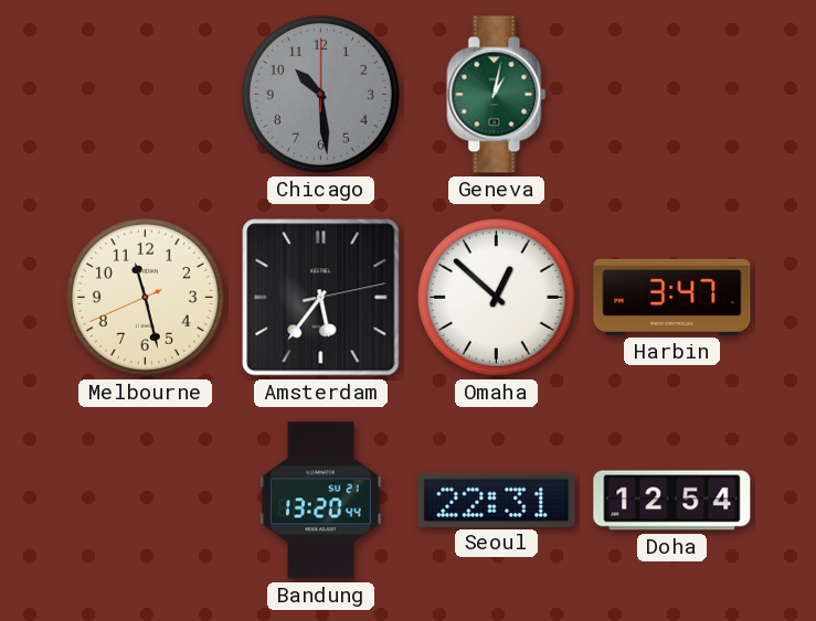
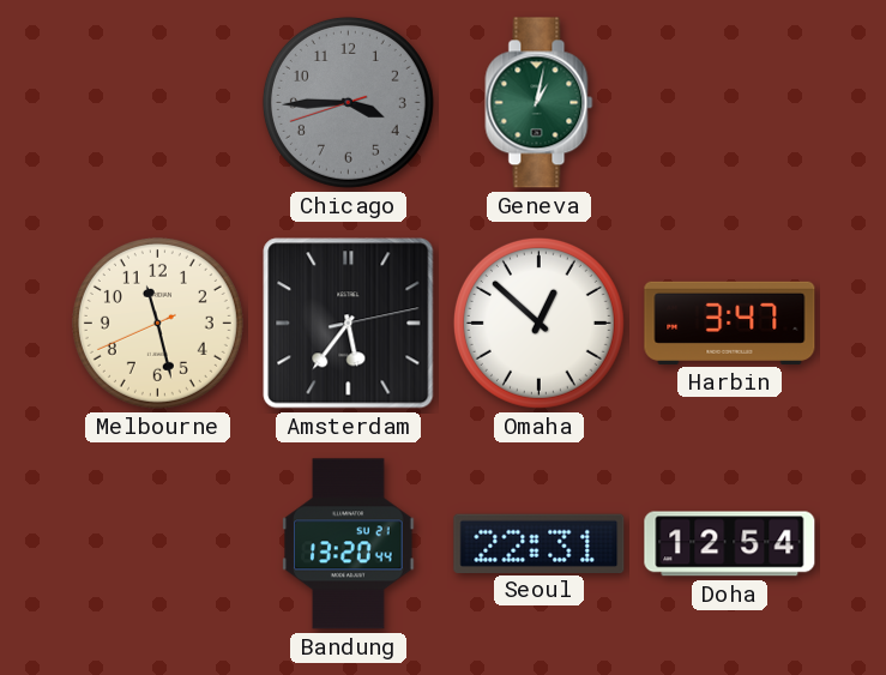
Chicago: 10:29 -> 3:44
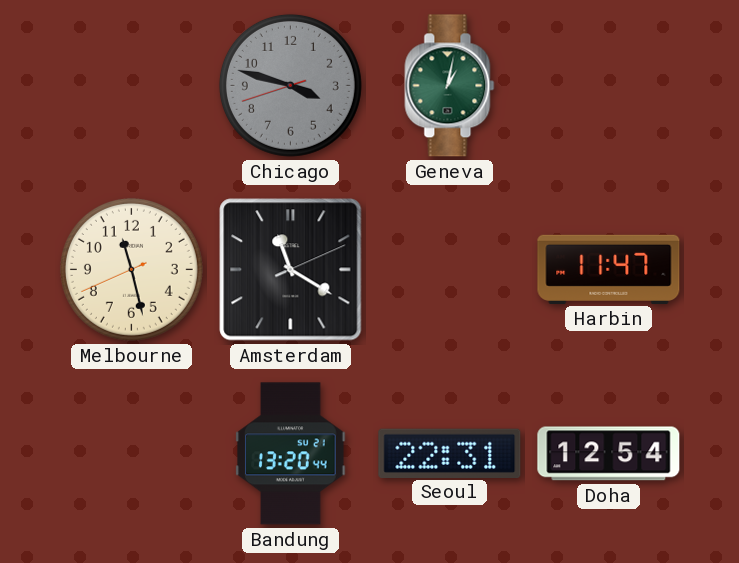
Chicago: 3:44 -> 3:47
Amsterdam: 5:36 -> 11:20
Omaha: 12:52 -> none
Harbin: 3:47 -> 11:47
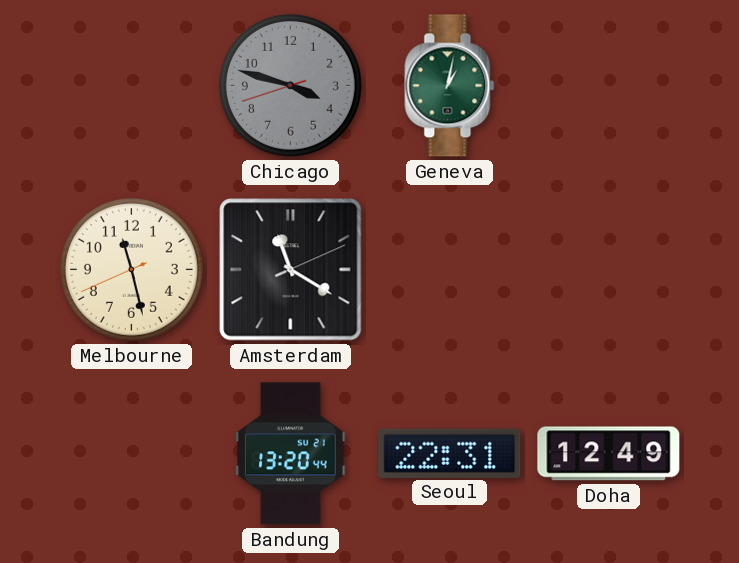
Harbin: 11:47 -> none
Doha: 12:54 -> 12:49
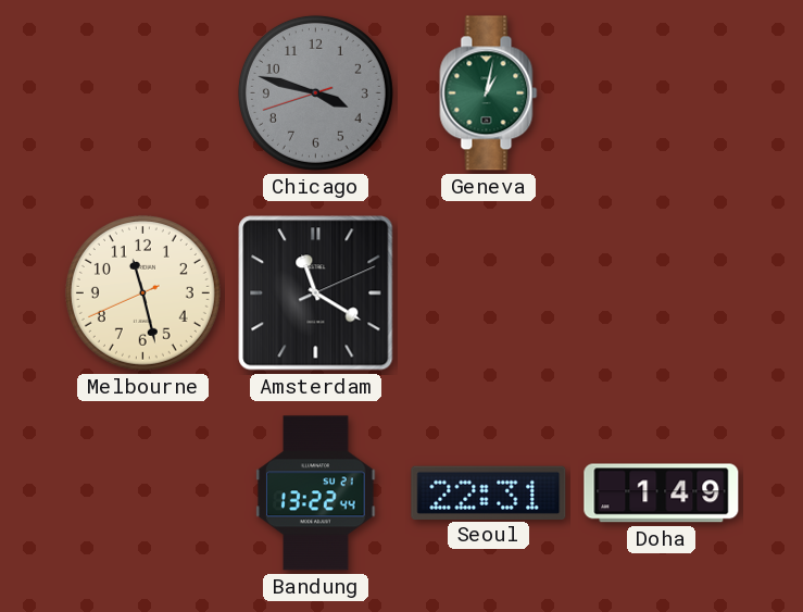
Bandung: 13:20 -> 13:22
Doha: 12:49 -> 1:49
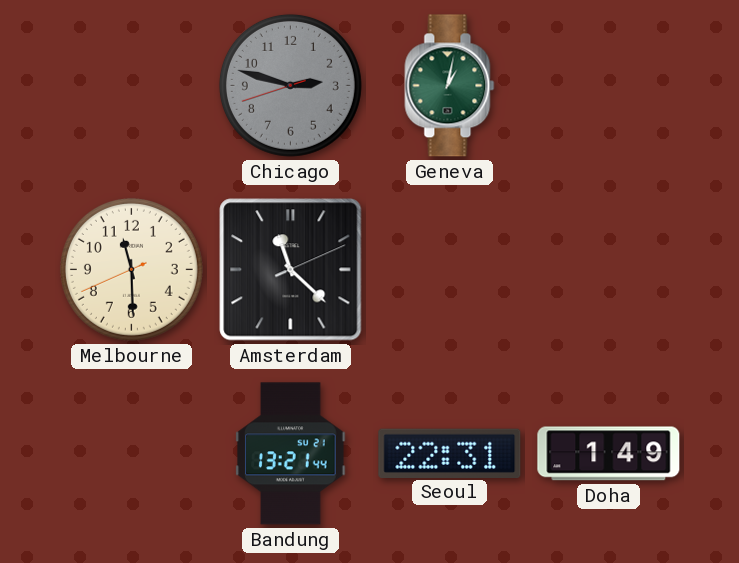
Chicago: 3:47 -> 2:47
Melbourne: 11:27 -> 11:29
Amsterdam: 11:20 -> 11:22
Bandung: 13:22 -> 13:21
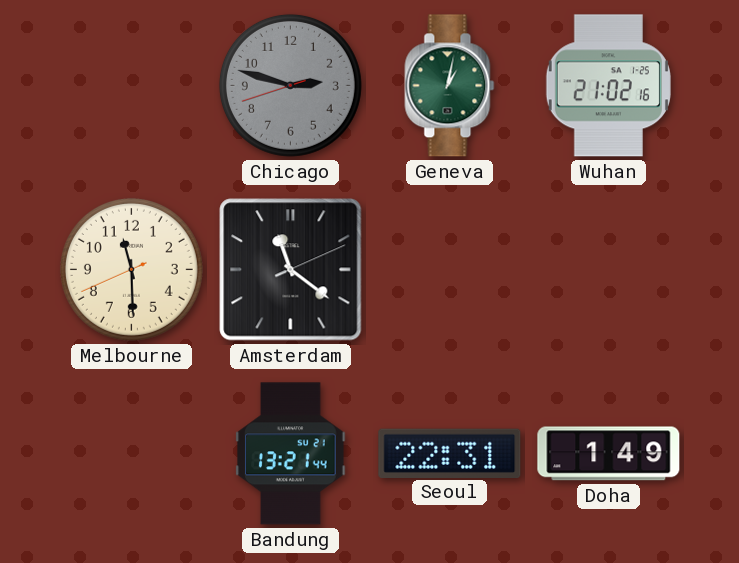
Wuhan: none -> 21:02
Amsterdam: 11:22 -> 11:21
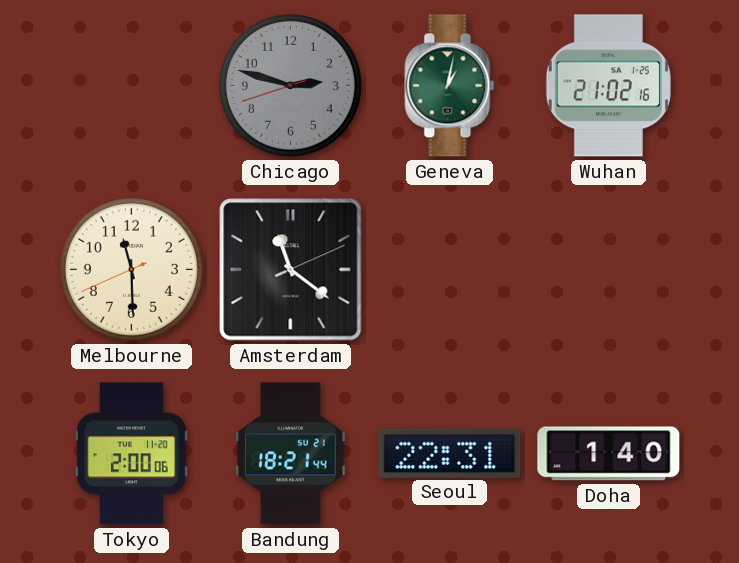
Tokyo: none -> 2:00
Bandung: 13:21 -> 18:21
Doha: 1:49 -> 1:40
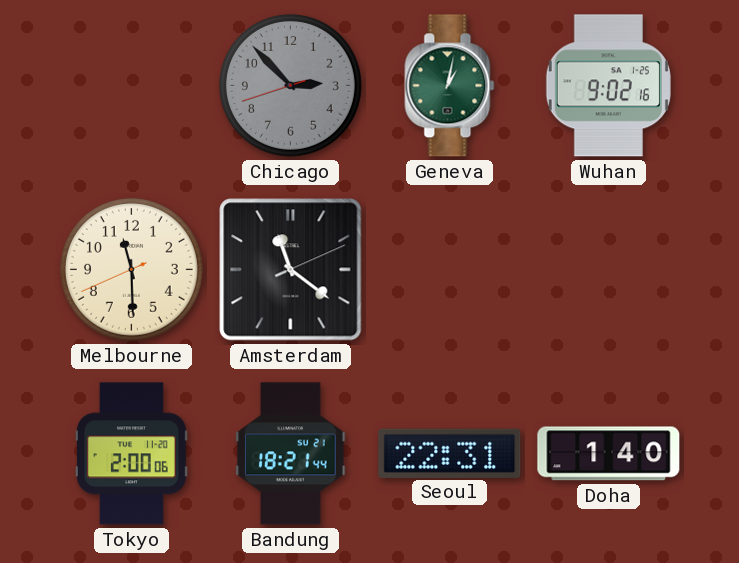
Chicago: 2:47 -> 2:52
Wuhan: 21:02 -> 9:02
